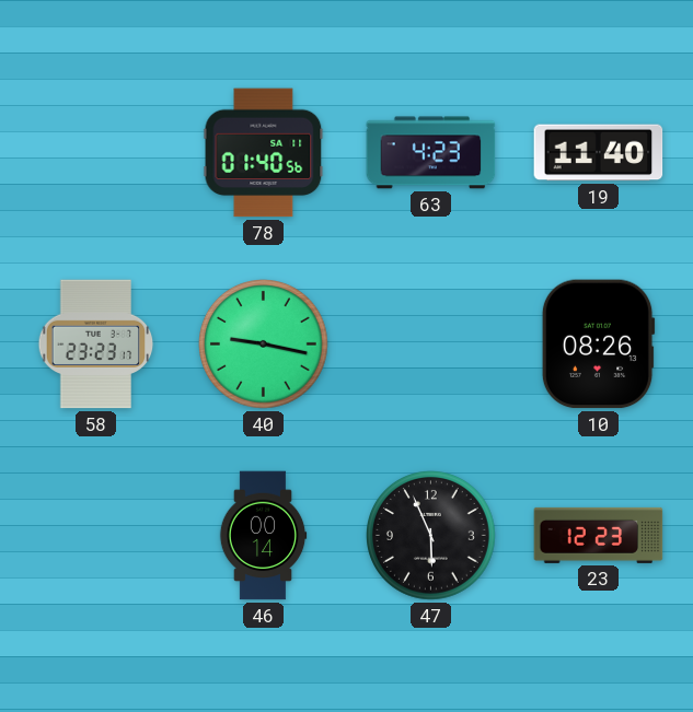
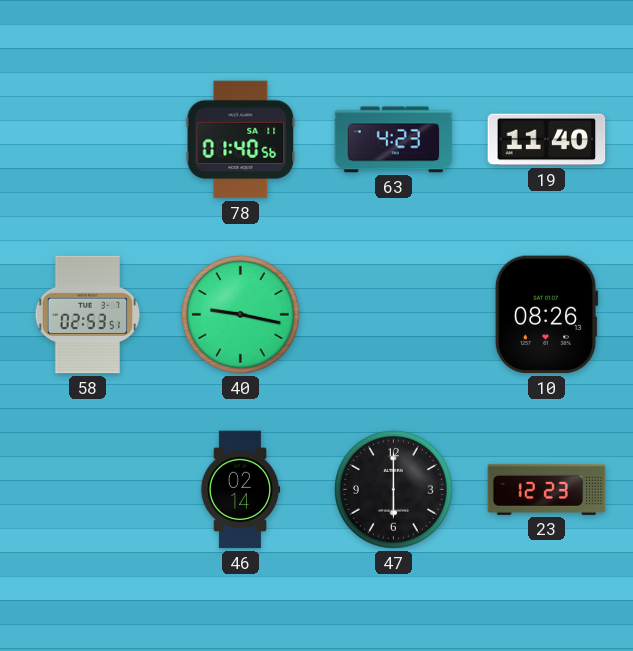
58: 23:23 -> 02:53
46: 00:14 -> 02:14
47: 5:56 -> 6:00
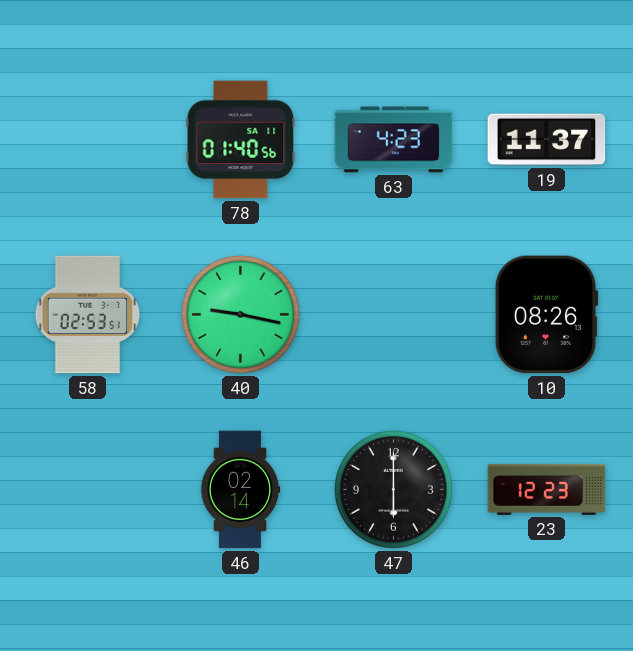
19: 11:40 -> 11:37
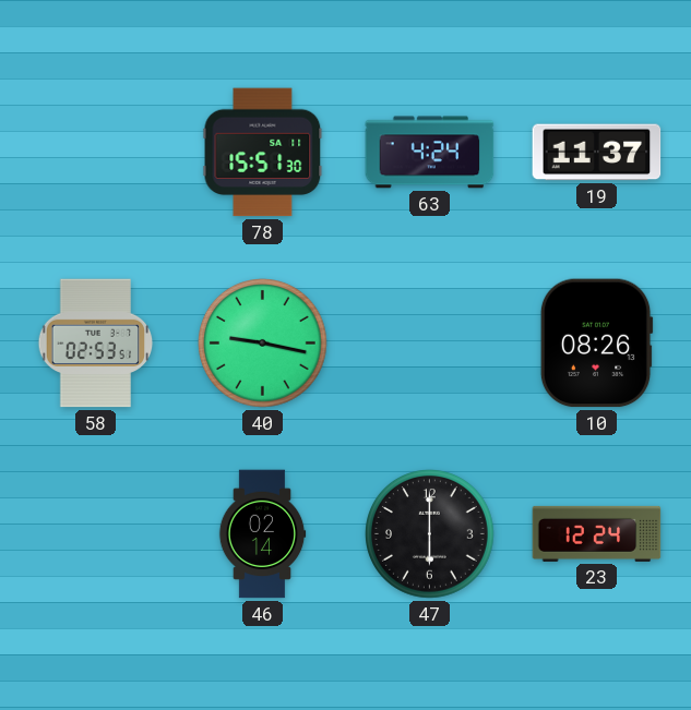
78: 01:40 -> 15:51
63: 4:23 -> 4:24
23: 12:23 -> 12:24
